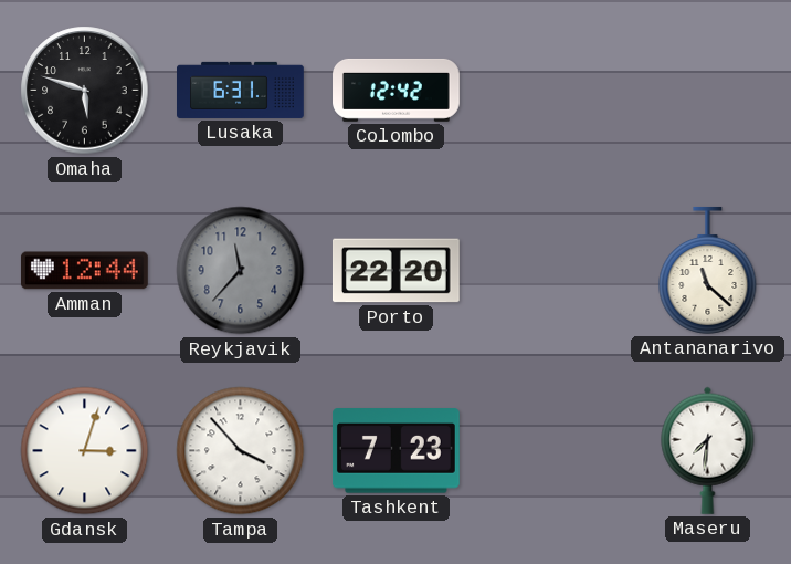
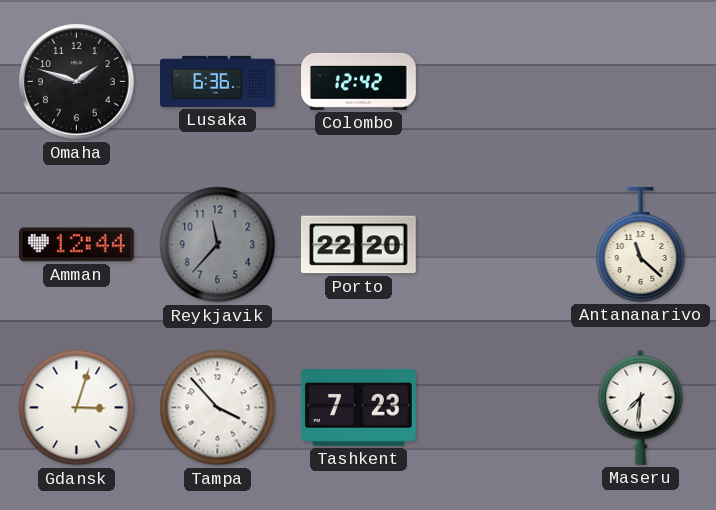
Omaha: 5:48 -> 1:48
Lusaka: 6:31 -> 6:36
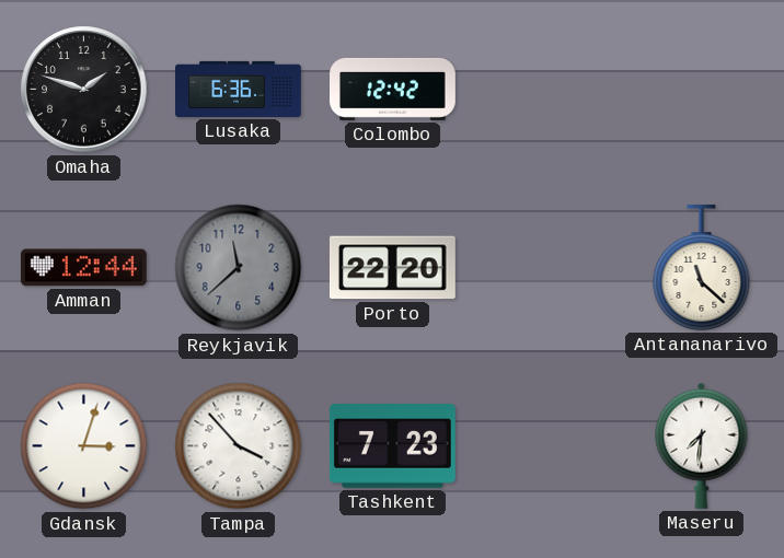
Reykjavik: 11:37 -> 11:38
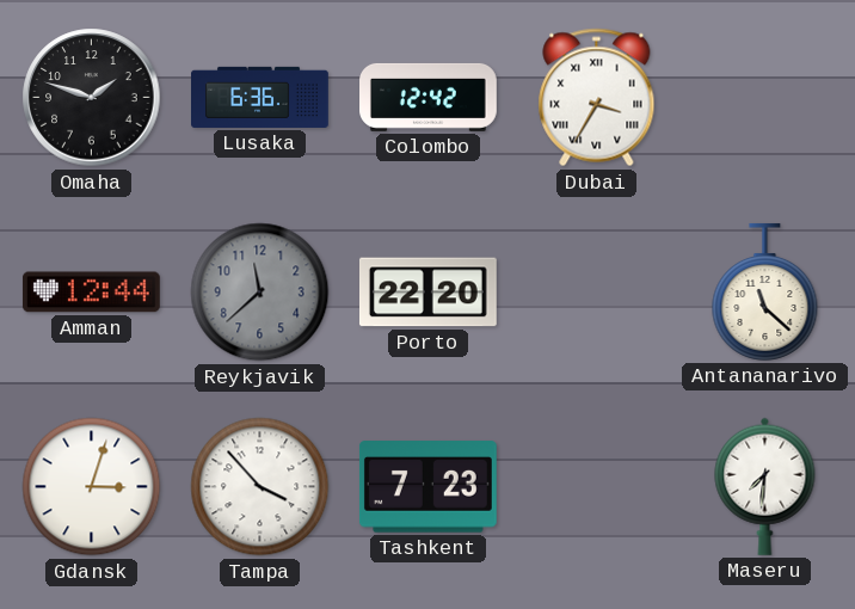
Dubai: none -> 3:35
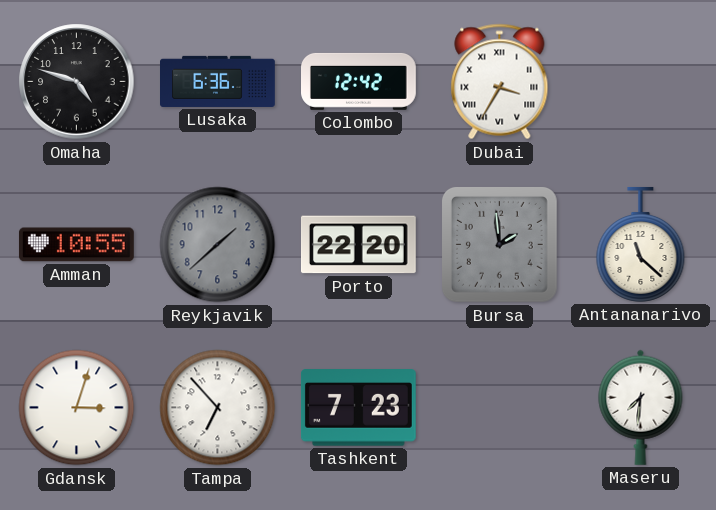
Omaha: 1:48 -> 4:48
Amman: 12:44 -> 10:55
Reykjavik: 11:38 -> 1:38
Bursa: none -> 1:59
Tampa: 3:53 -> 6:53
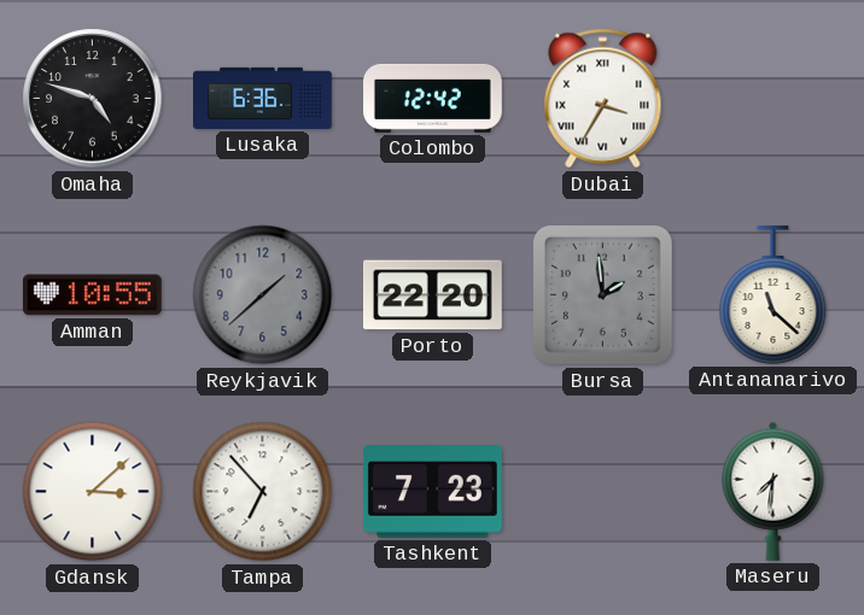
Gdansk: 3:03 -> 3:08
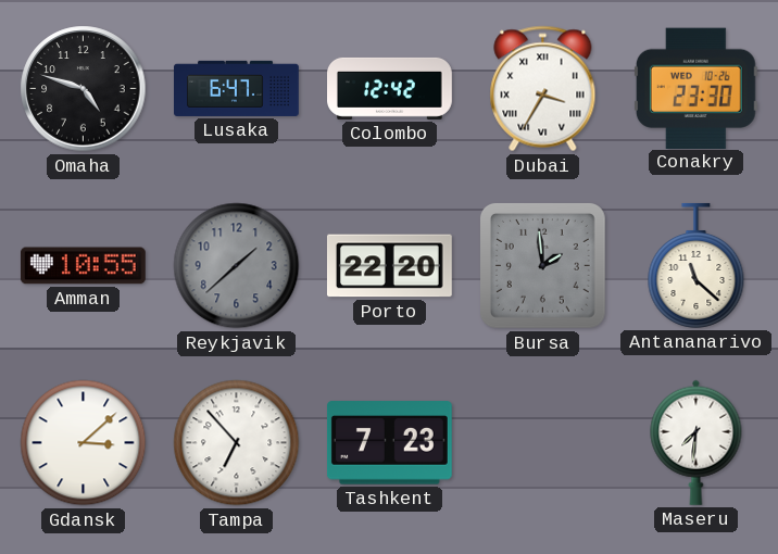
Lusaka: 6:36 -> 6:47
Conakry: none -> 23:30
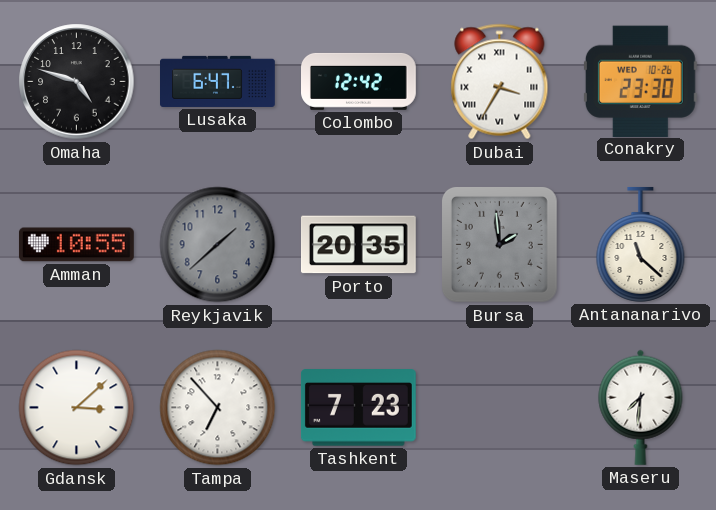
Porto: 22:20 -> 20:35
